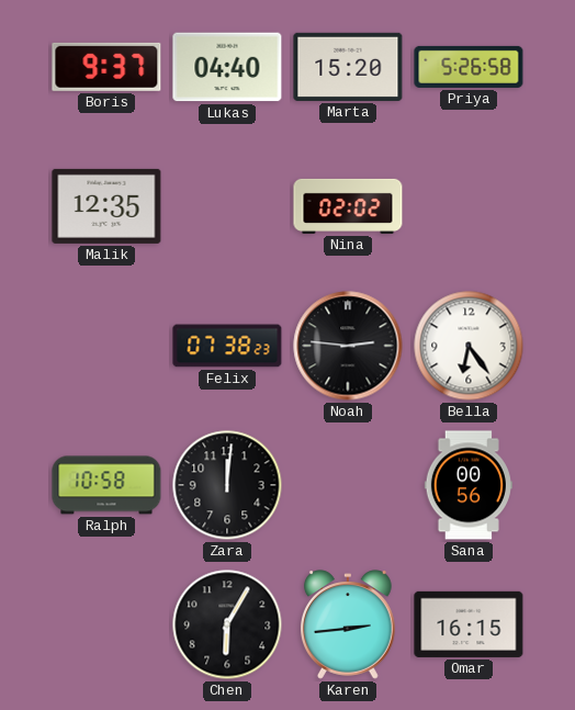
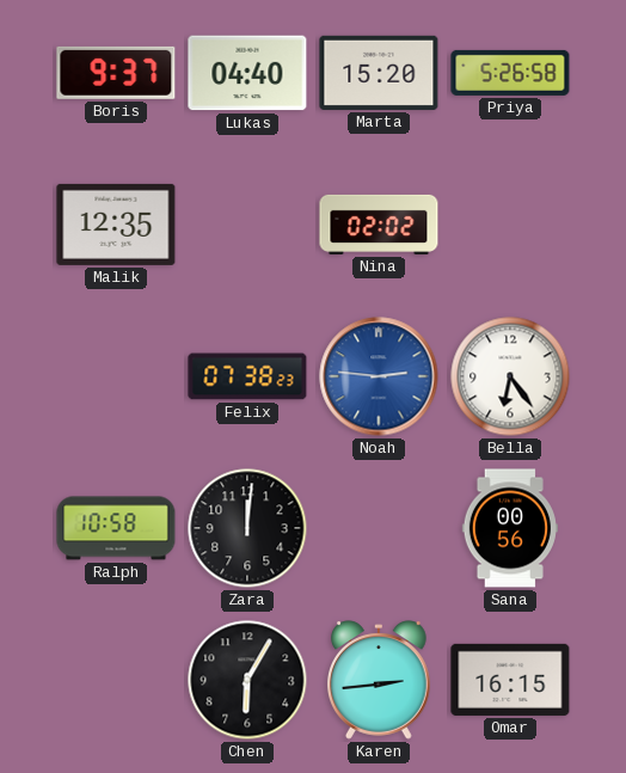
Noah dial: black -> blue
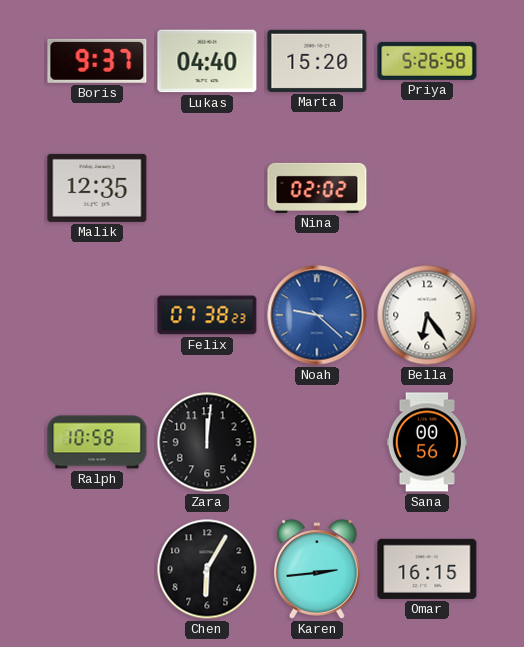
Noah: 2:46 -> 9:22
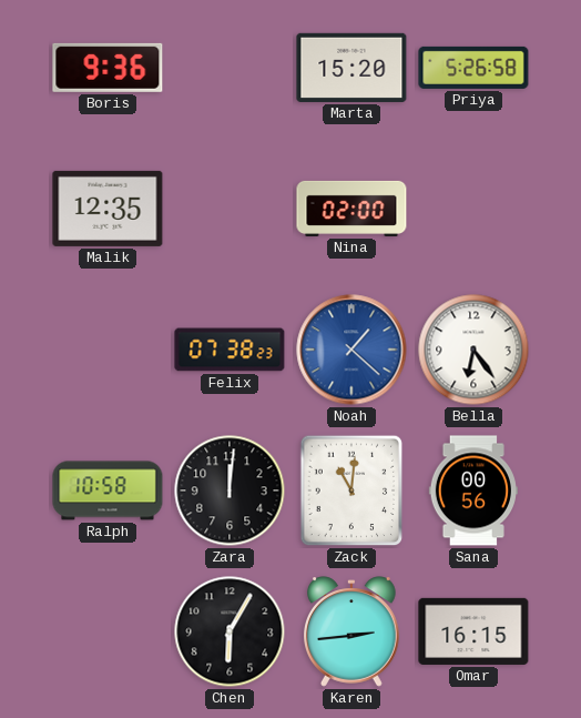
Boris: 9:37 -> 9:36
Lukas: 04:40 -> none
Nina: 02:02 -> 02:00
Noah: 9:22 -> 1:22
Zack: none -> 11:01
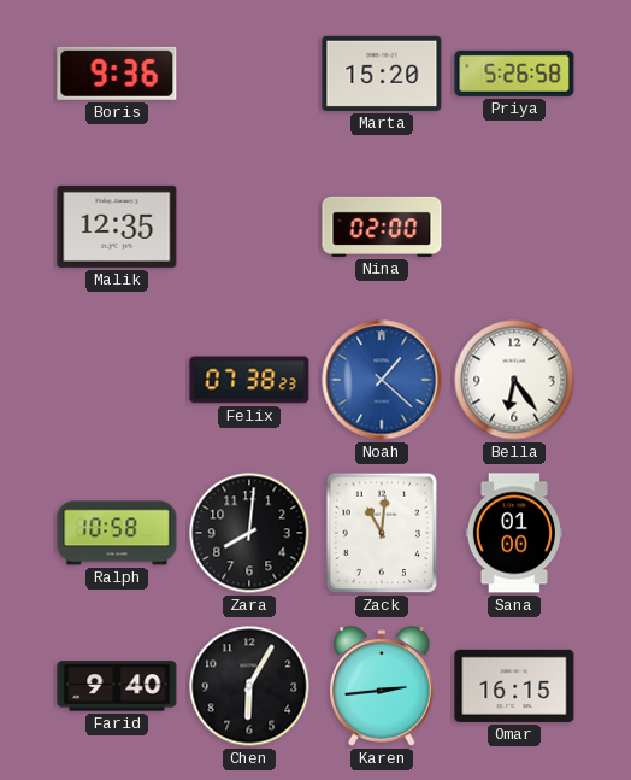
Zara: 12:01 -> 8:01
Sana: 00:56 -> 01:00
Farid: none -> 9:40
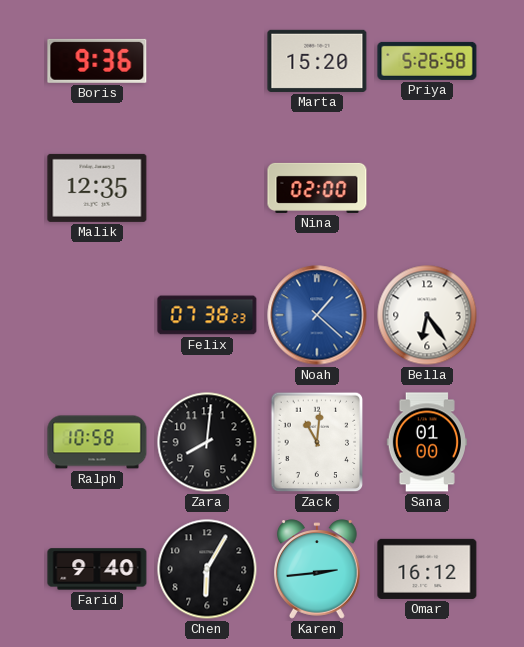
Omar: 16:15 -> 16:12
